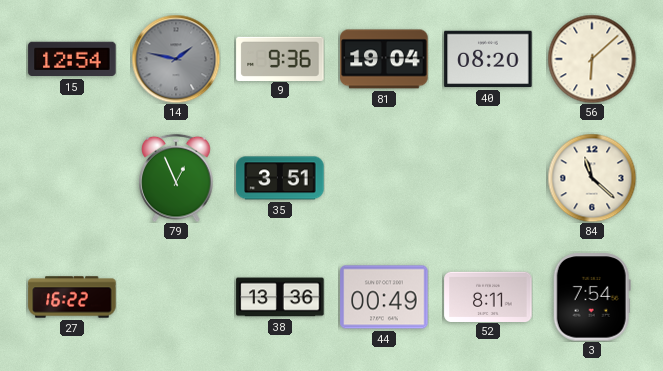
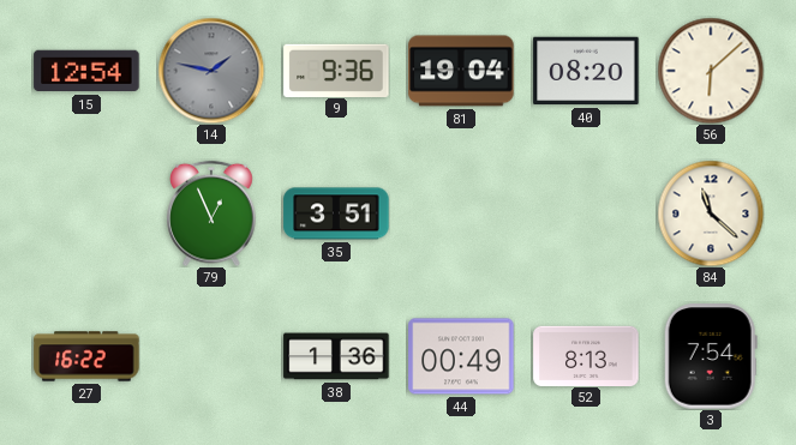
38: 13:36 -> 1:36
52: 8:11 -> 8:13
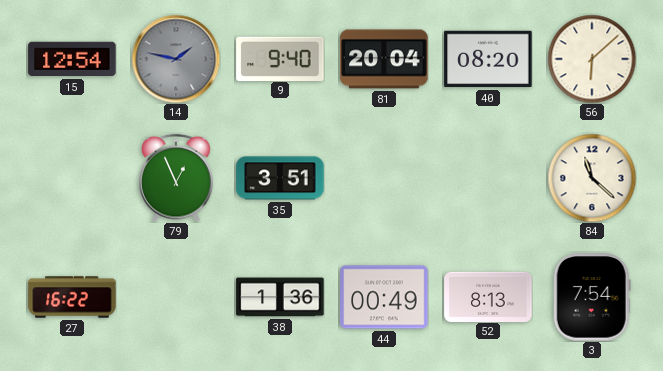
9: 9:36 -> 9:40
81: 19:04 -> 20:04
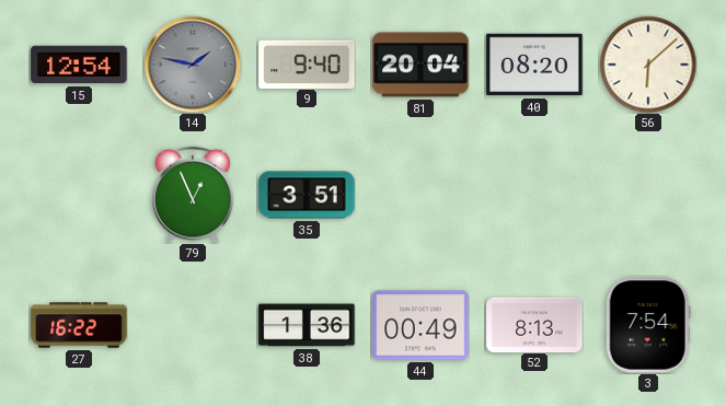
84: 11:22 -> none
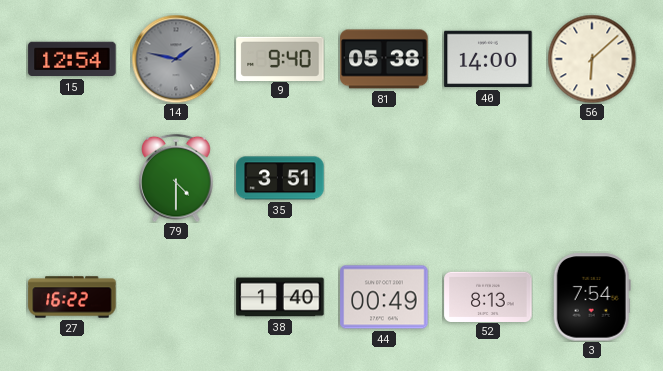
81: 20:04 -> 05:38
40: 08:20 -> 14:00
79: 12:56 -> 4:30
38: 1:36 -> 1:40
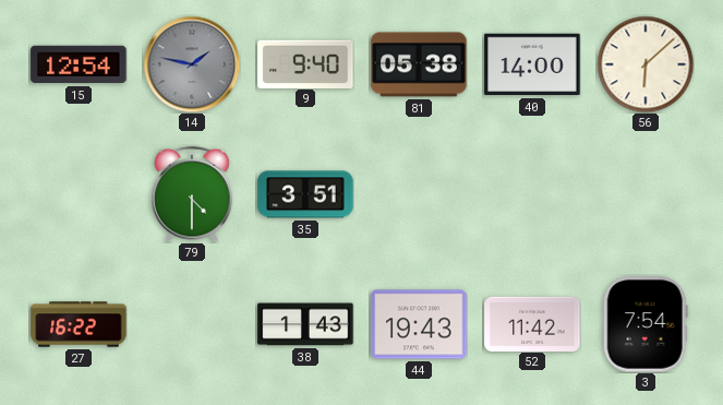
38: 1:40 -> 1:43
44: 00:49 -> 19:43
52: 8:13 -> 11:42
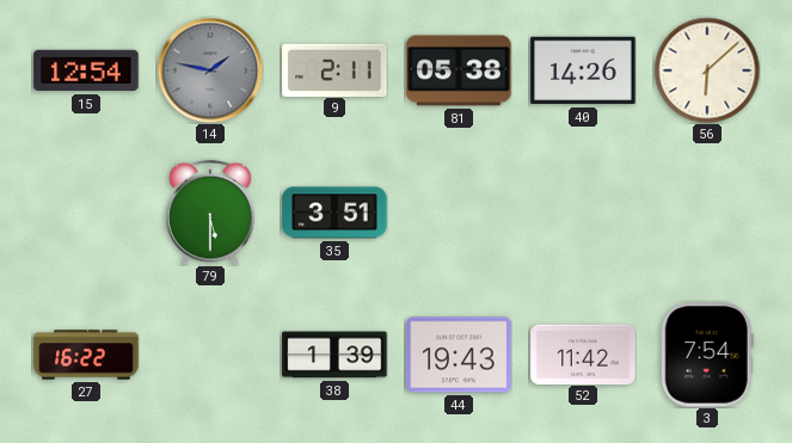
9: 9:40 -> 2:11
40: 14:00 -> 14:26
79: 4:30 -> 5:30
38: 1:43 -> 1:39
